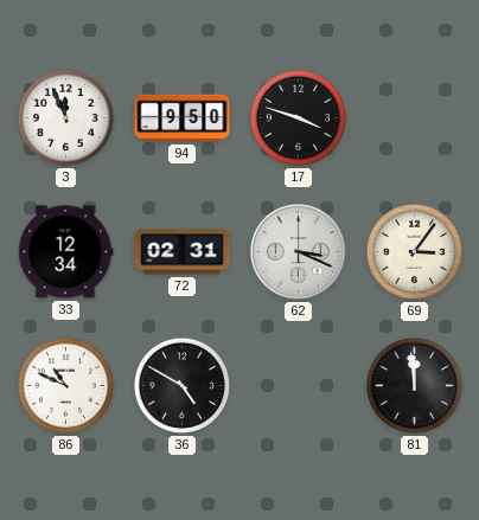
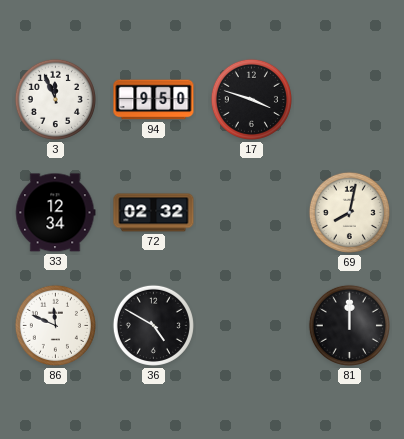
72: 02:31 -> 02:32
62: 3:19 -> none
69: 3:06 -> 8:02
86: 10:49 -> 11:49
81: 11:59 -> 12:00
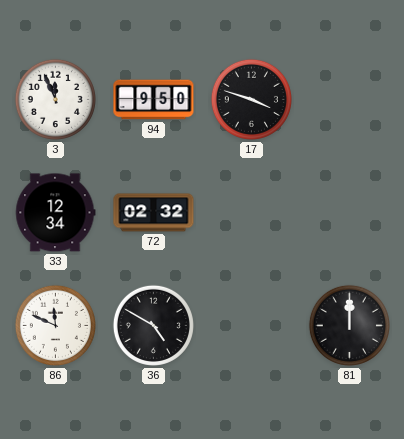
69: 8:02 -> none
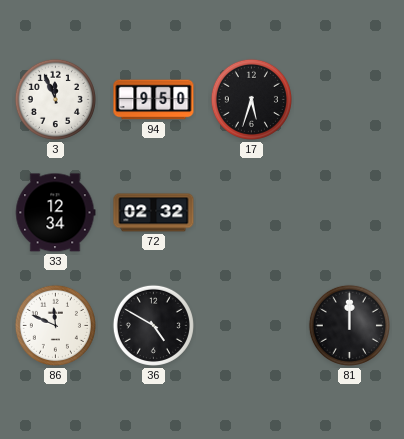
17: 3:48 -> 5:33
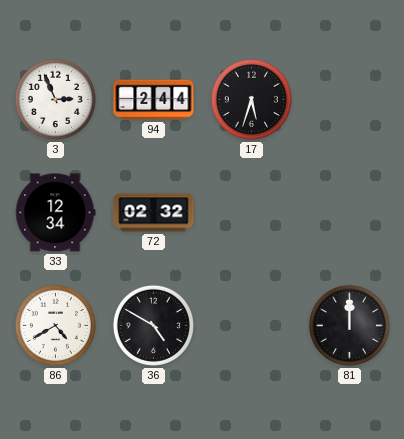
3: 11:56 -> 2:56
94: 9:50 -> 2:44
86: 11:49 -> 4:40
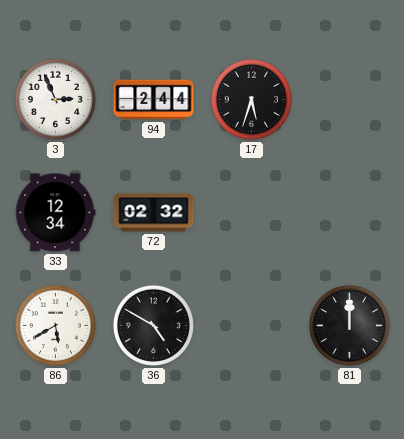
86: 4:40 -> 5:40
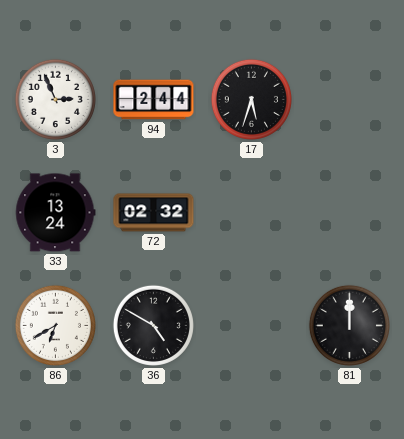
33: 12:34 -> 13:24
86: 5:40 -> 6:40
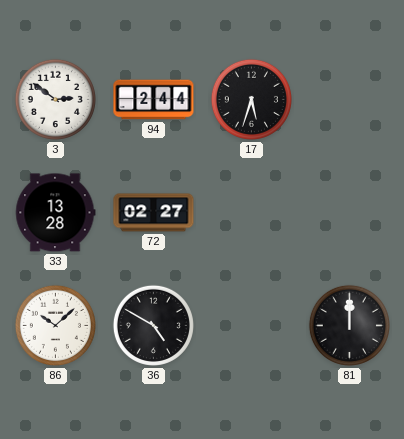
3: 2:56 -> 2:51
33: 13:24 -> 13:28
72: 02:32 -> 02:27
86: 6:40 -> 10:08
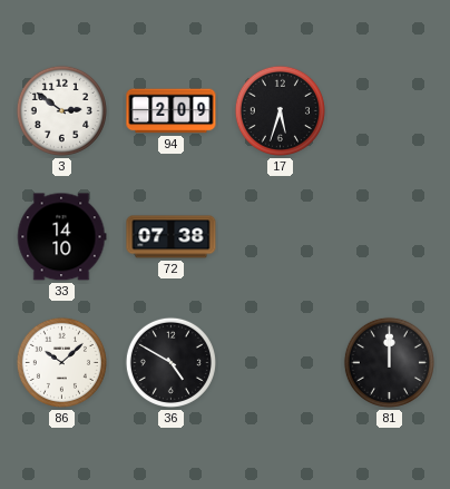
94: 2:44 -> 2:09
33: 13:28 -> 14:10
72: 02:27 -> 07:38
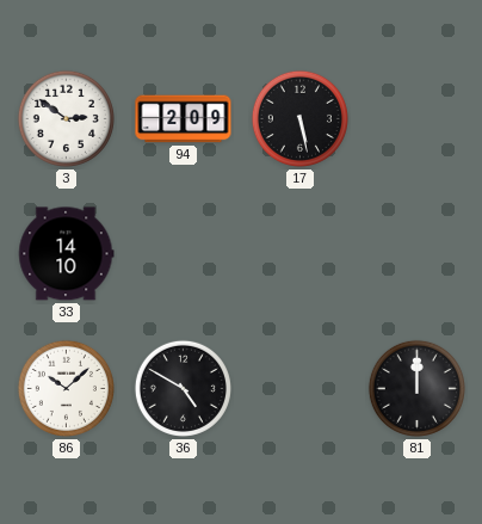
17: 5:33 -> 5:28
72: 07:38 -> none
